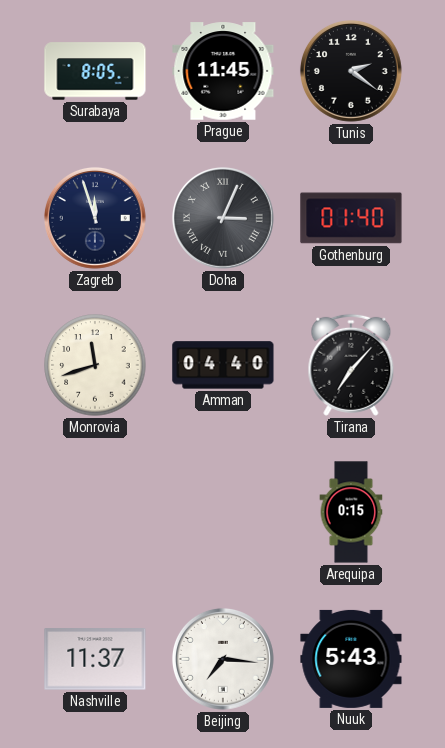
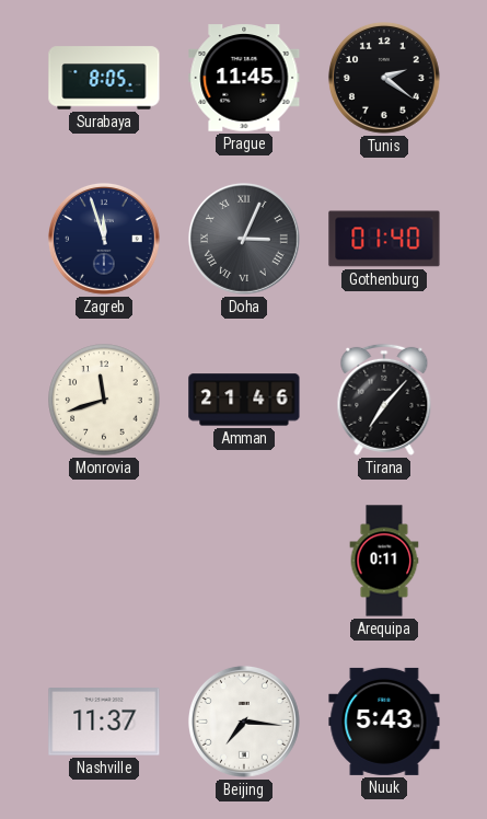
Amman: 04:40 -> 21:46
Arequipa: 0:15 -> 0:11
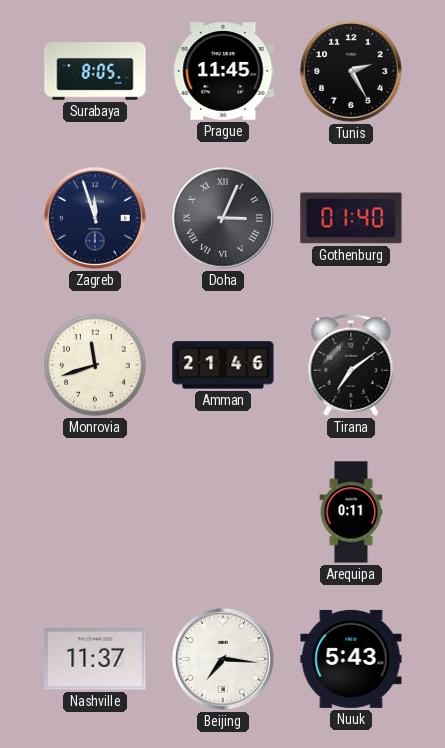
Tunis: 2:21 -> 2:25
Tirana: 7:07 -> 7:09
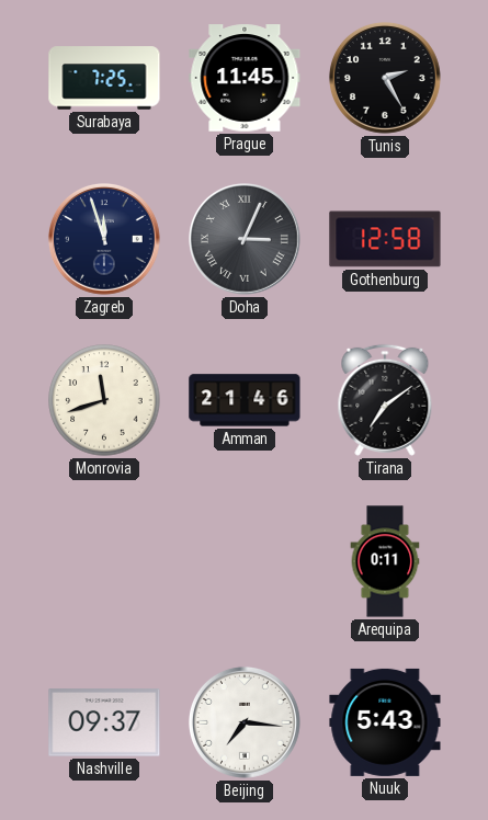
Surabaya: 8:05 -> 7:25
Gothenburg: 01:40 -> 12:58
Nashville: 11:37 -> 09:37
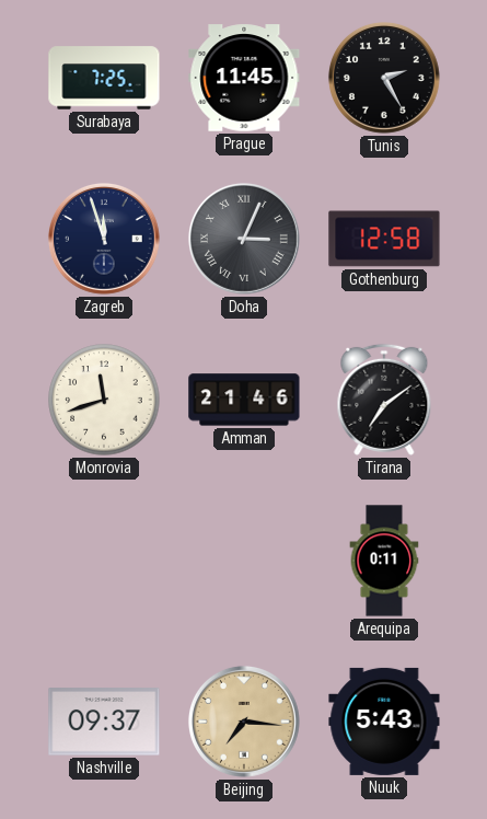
Beijing dial: white -> champagne
